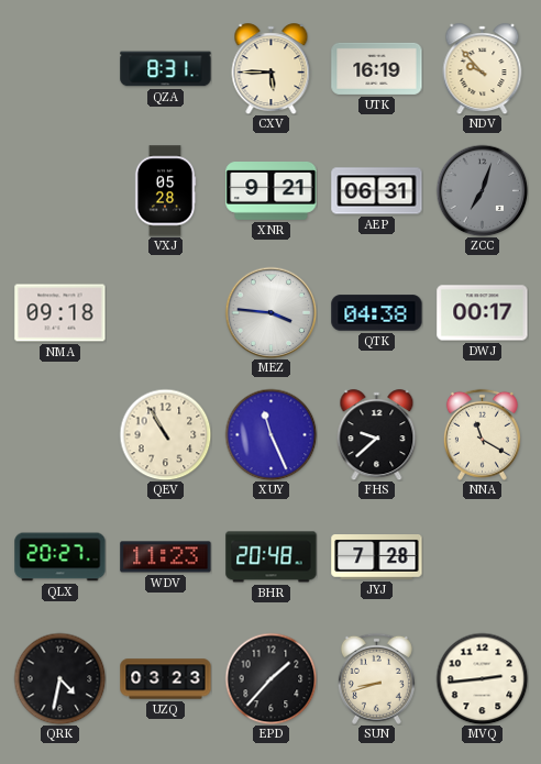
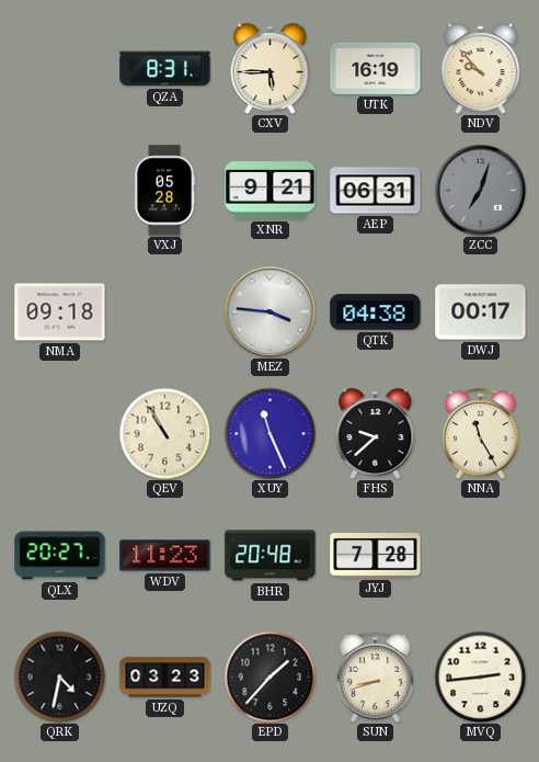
NNA: 11:20 -> 11:25
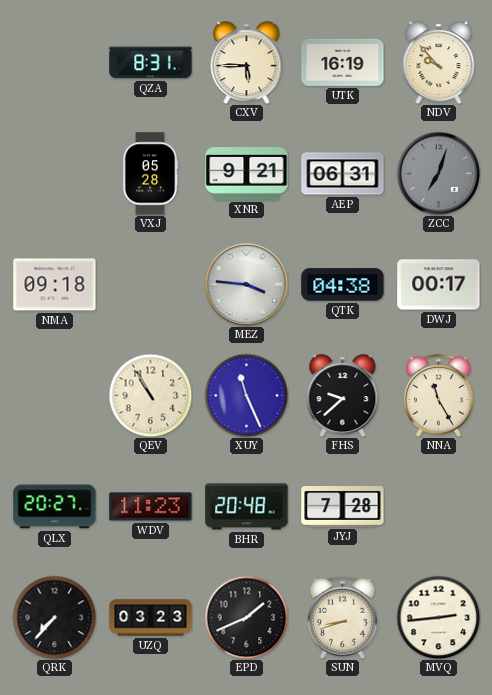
QRK: 4:32 -> 7:37
EPD: 1:37 -> 1:41
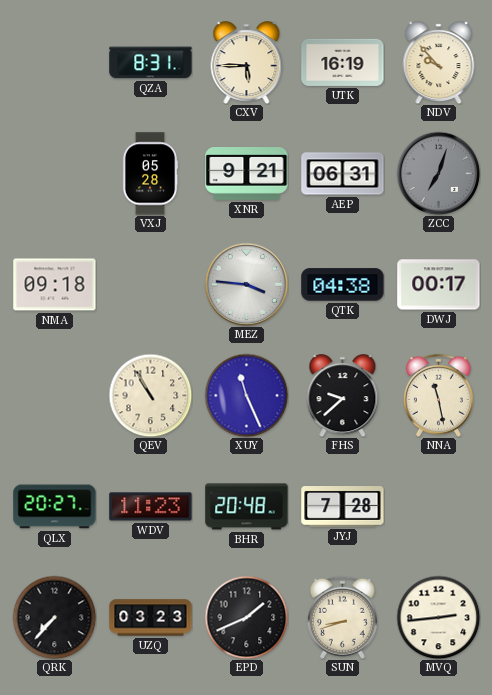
NNA: 11:25 -> 11:28
